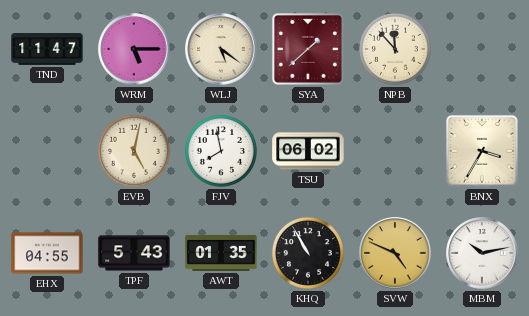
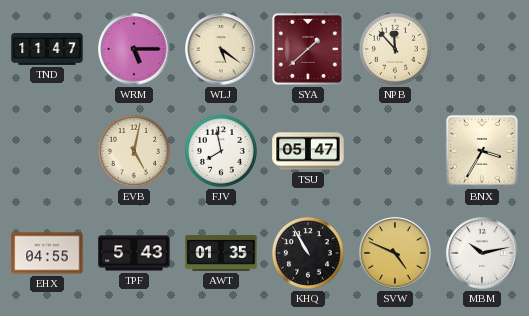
TSU: 06:02 -> 05:47
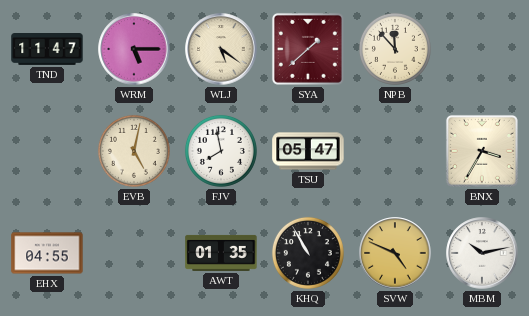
TPF: 5:43 -> none
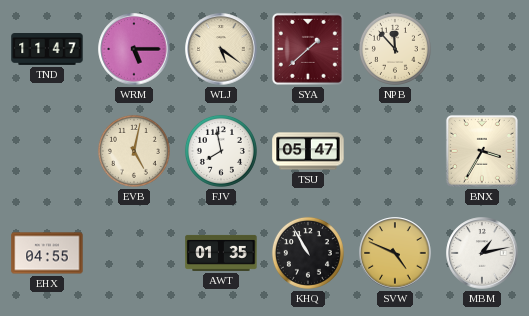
MBM: 10:13 -> 1:13
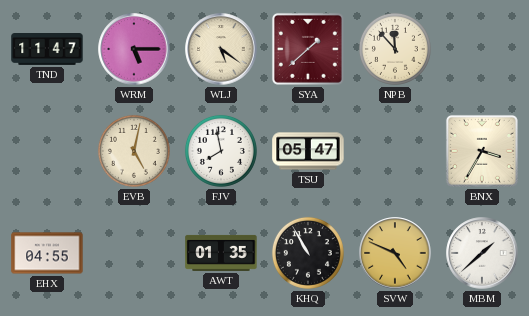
MBM: 1:13 -> 1:38
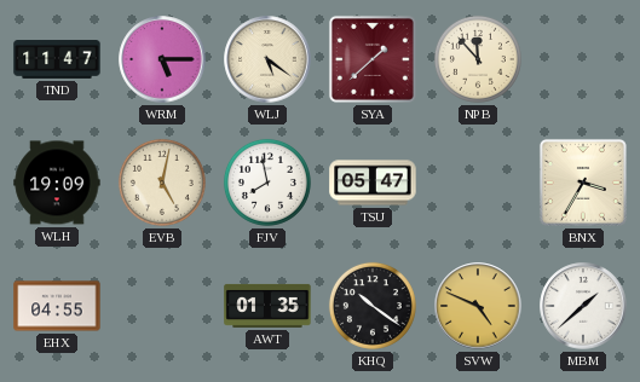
WLH: none -> 19:09
KHQ: 10:55 -> 10:21
